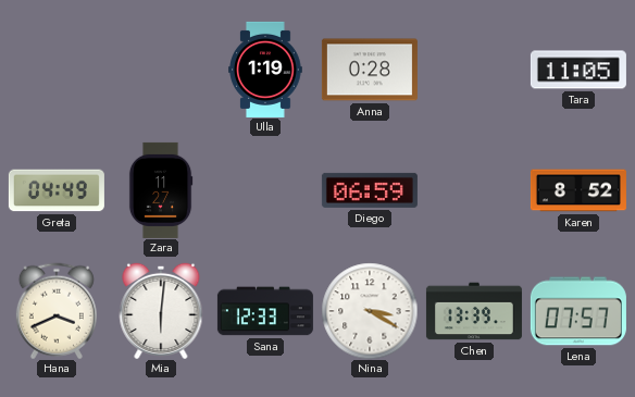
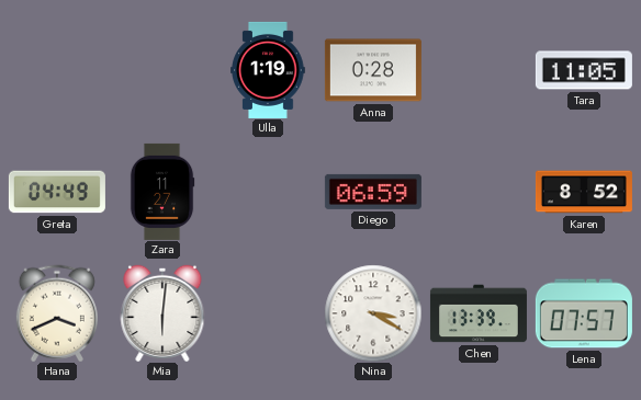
Sana: 12:33 -> none
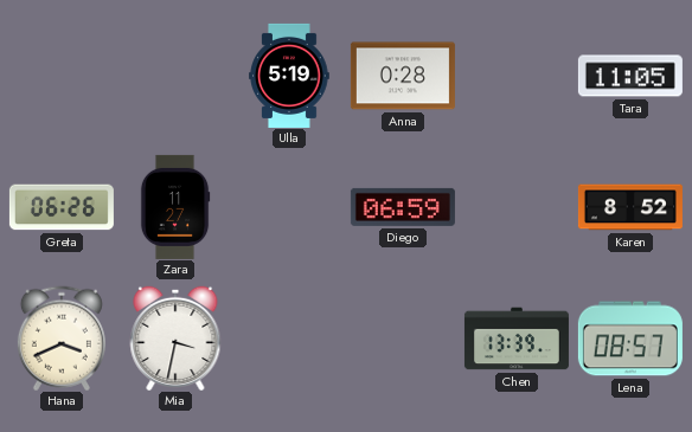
Ulla: 1:19 -> 5:19
Greta: 04:49 -> 06:26
Mia: 6:01 -> 3:32
Nina: 3:20 -> none
Lena: 07:57 -> 08:57
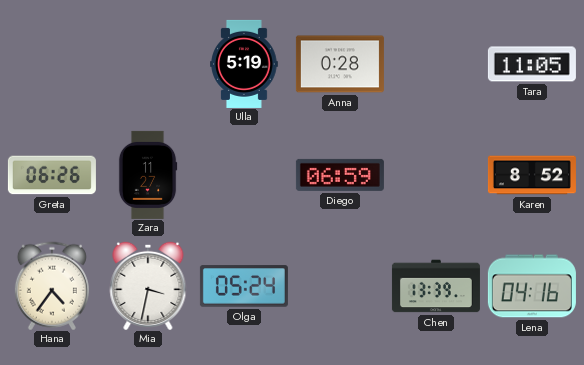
Hana: 3:41 -> 4:36
Olga: none -> 05:24
Lena: 08:57 -> 04:16
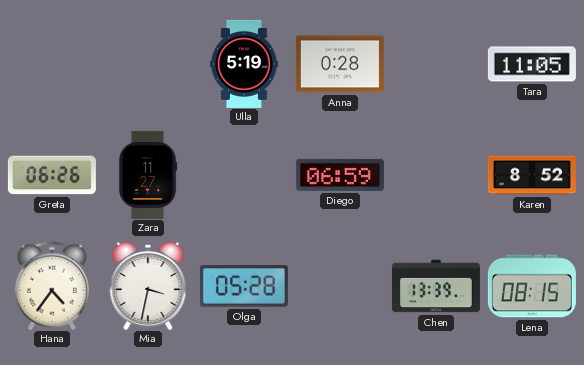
Olga: 05:24 -> 05:28
Lena: 04:16 -> 08:15
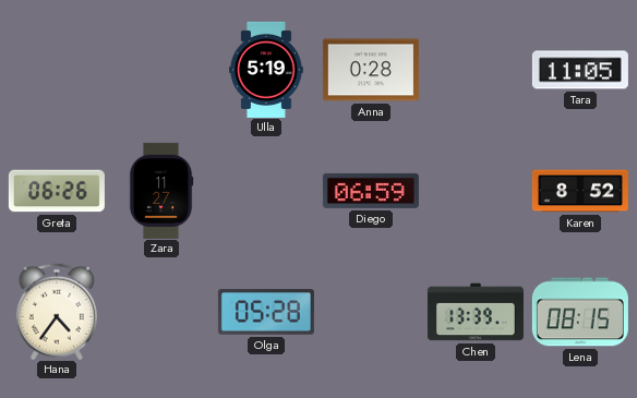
Mia: 3:32 -> none
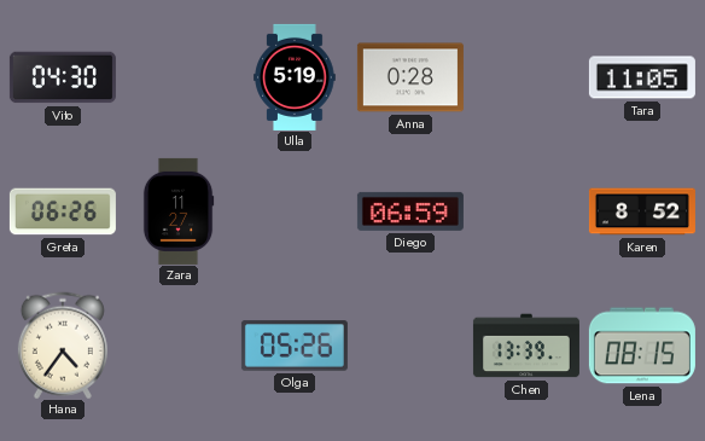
Vito: none -> 04:30
Olga: 05:28 -> 05:26
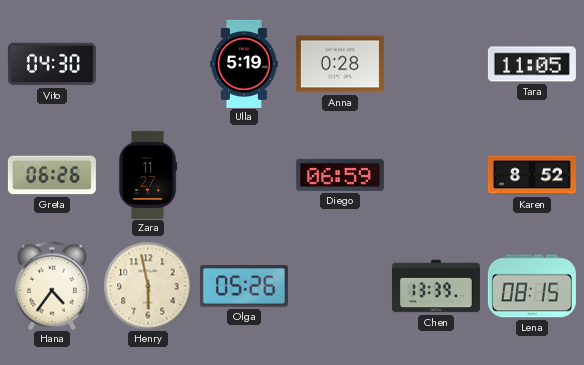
Henry: none -> 5:58
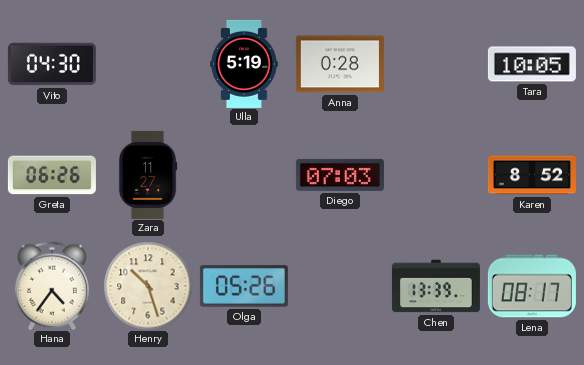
Tara: 11:05 -> 10:05
Diego: 06:59 -> 07:03
Henry: 5:58 -> 10:27
Lena: 08:15 -> 08:17
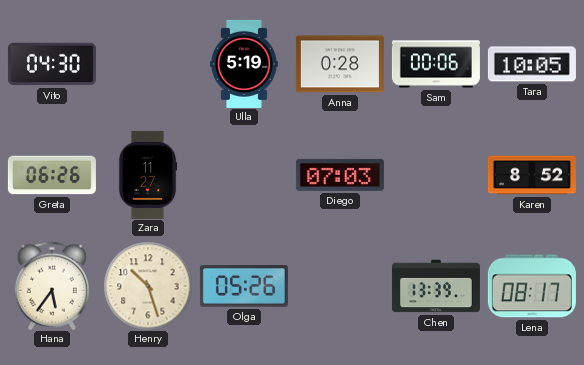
Sam: none -> 00:06
Hana: 4:36 -> 5:36
